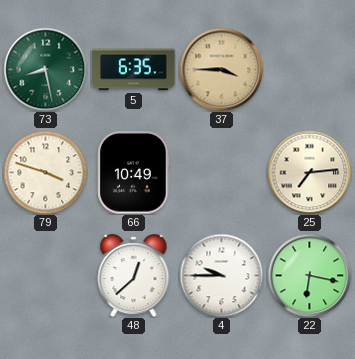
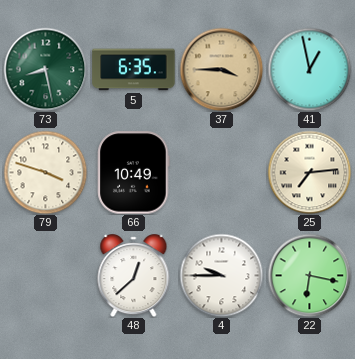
41: none -> 12:58
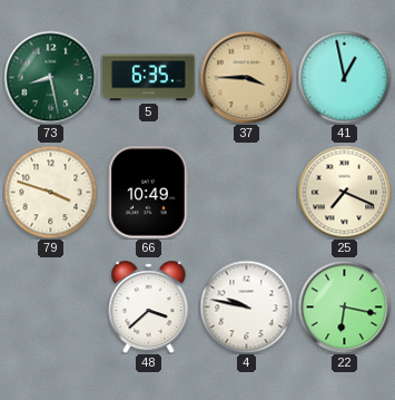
25: 7:14 -> 7:19
48: 12:38 -> 3:38
4: 9:45 -> 9:47
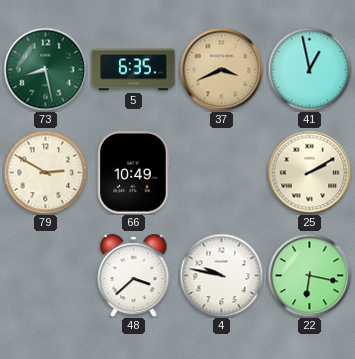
37: 3:45 -> 3:41
79: 3:48 -> 2:50
25: 7:19 -> 2:10
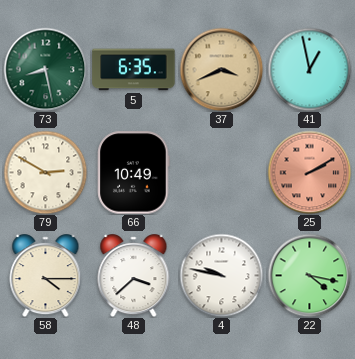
25 dial: cream -> salmon
58: none -> 4:15
22: 6:17 -> 4:17
